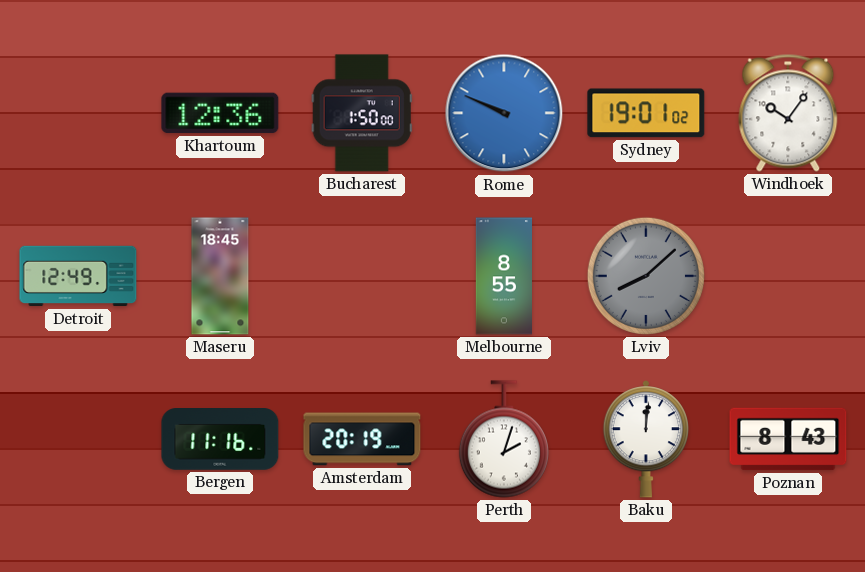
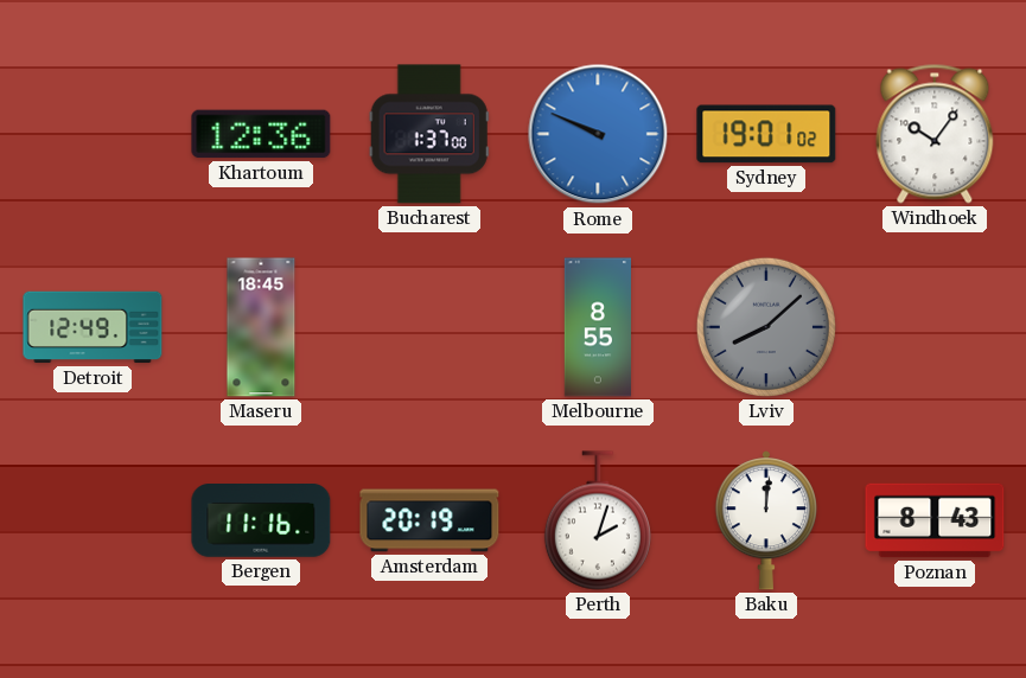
Bucharest: 1:50 -> 1:37
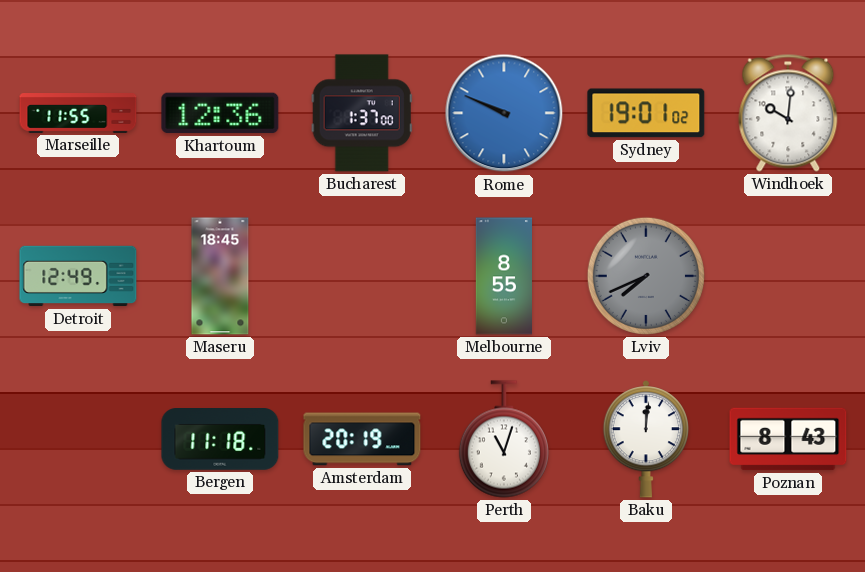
Marseille: none -> 11:55
Windhoek: 10:06 -> 10:01
Lviv: 8:08 -> 7:41
Bergen: 11:16 -> 11:18
Perth: 2:03 -> 11:03
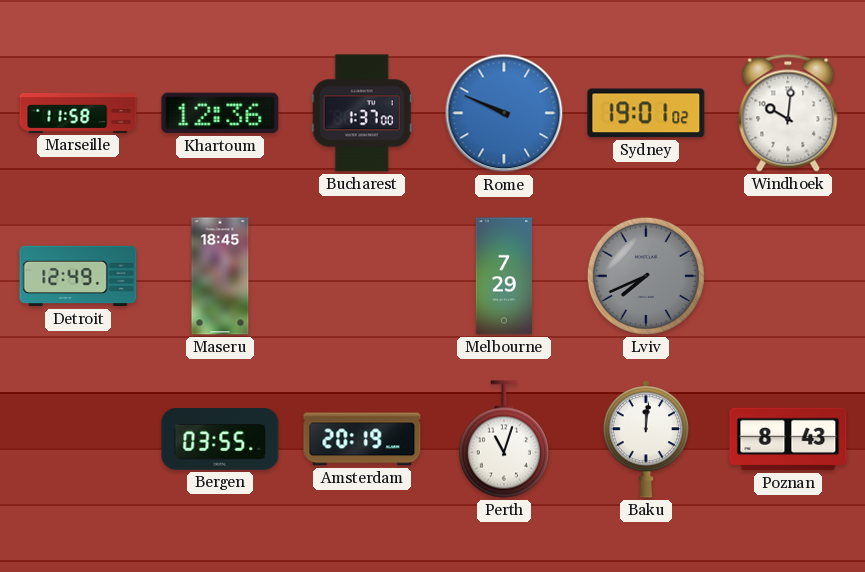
Marseille: 11:55 -> 11:58
Melbourne: 8:55 -> 7:29
Bergen: 11:18 -> 03:55
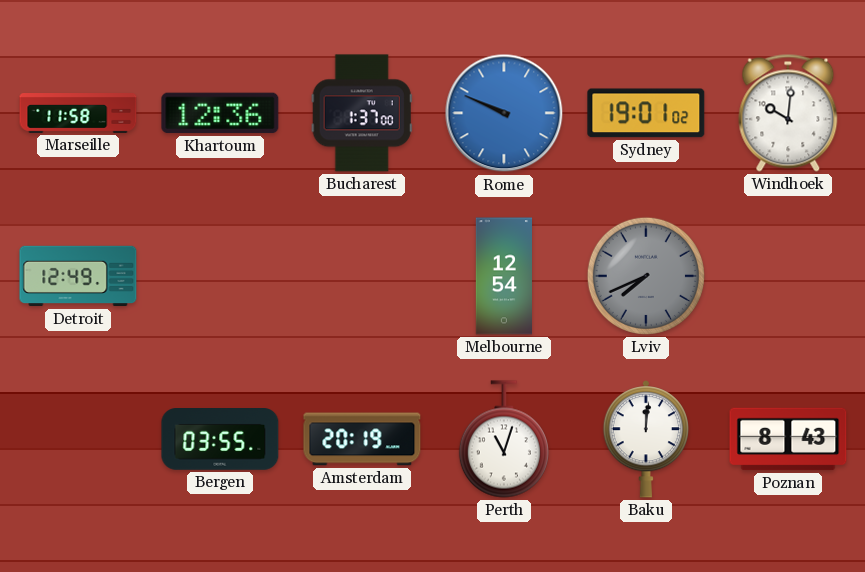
Maseru: 18:45 -> none
Melbourne: 7:29 -> 12:54
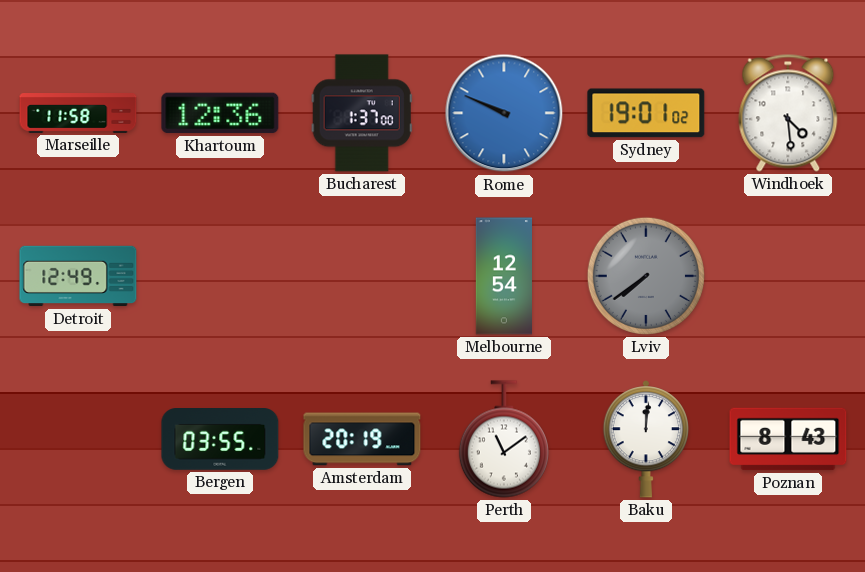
Windhoek: 10:01 -> 4:29
Lviv: 7:41 -> 7:39
Perth: 11:03 -> 11:09
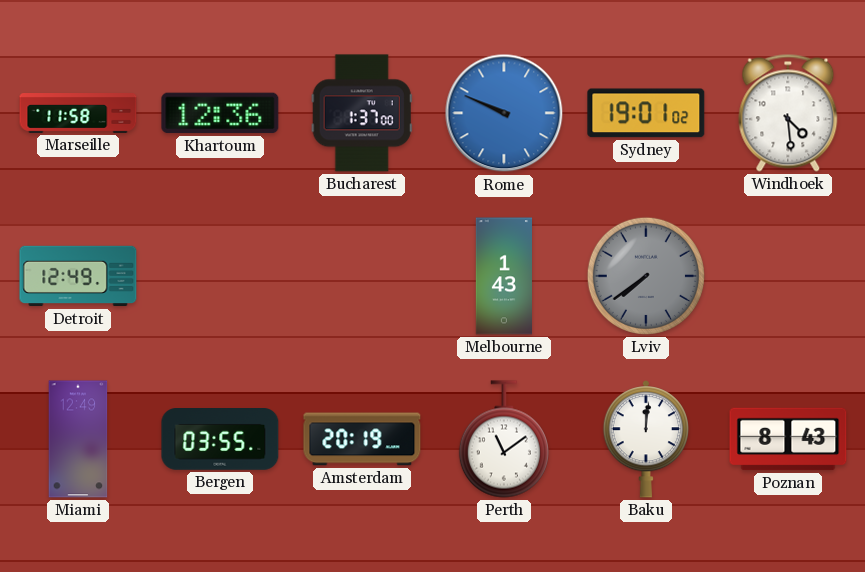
Melbourne: 12:54 -> 1:43
Miami: none -> 12:49
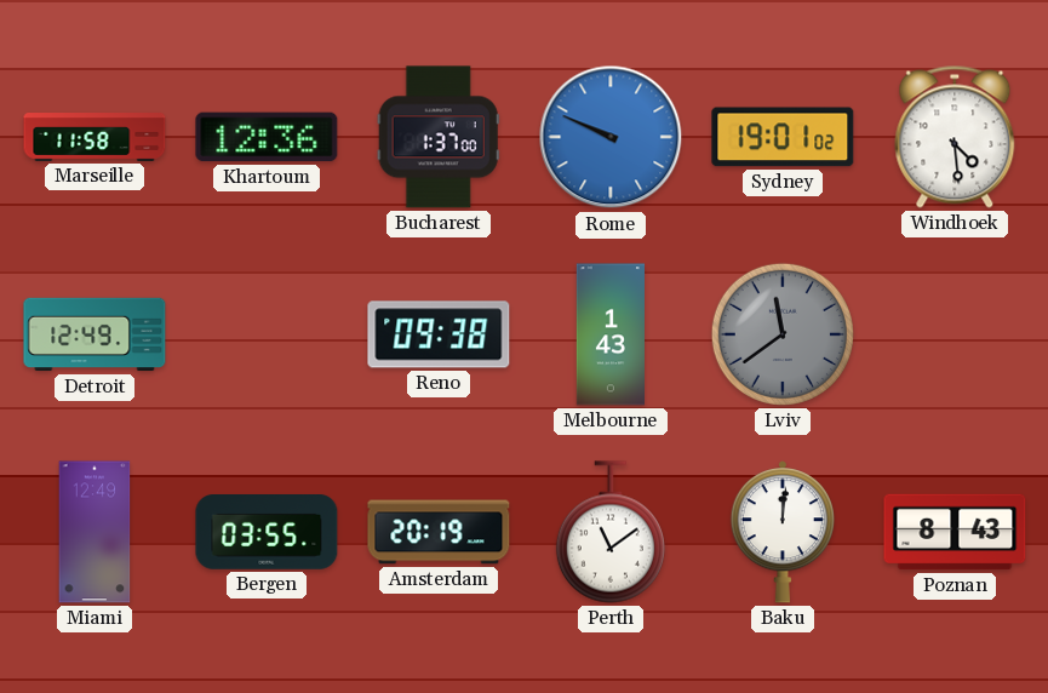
Reno: none -> 09:38
Lviv: 7:39 -> 11:39
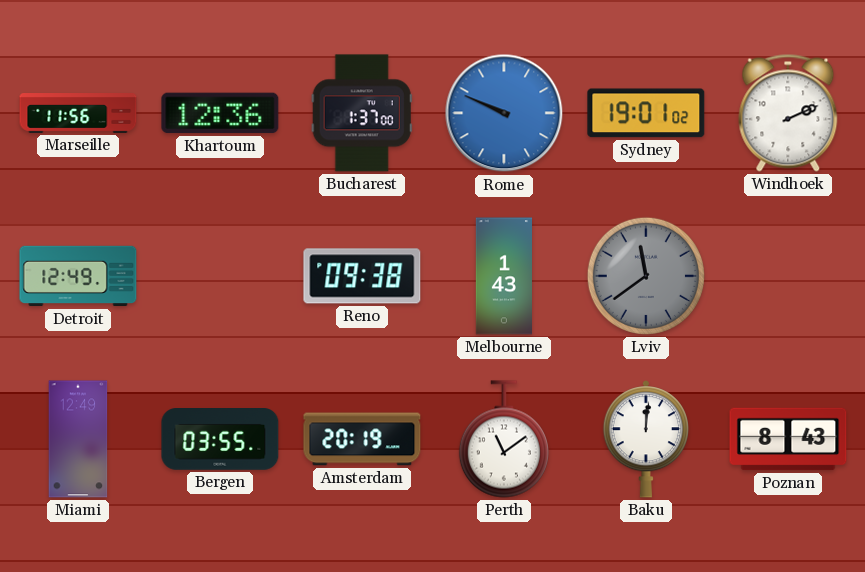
Marseille: 11:58 -> 11:56
Windhoek: 4:29 -> 2:11
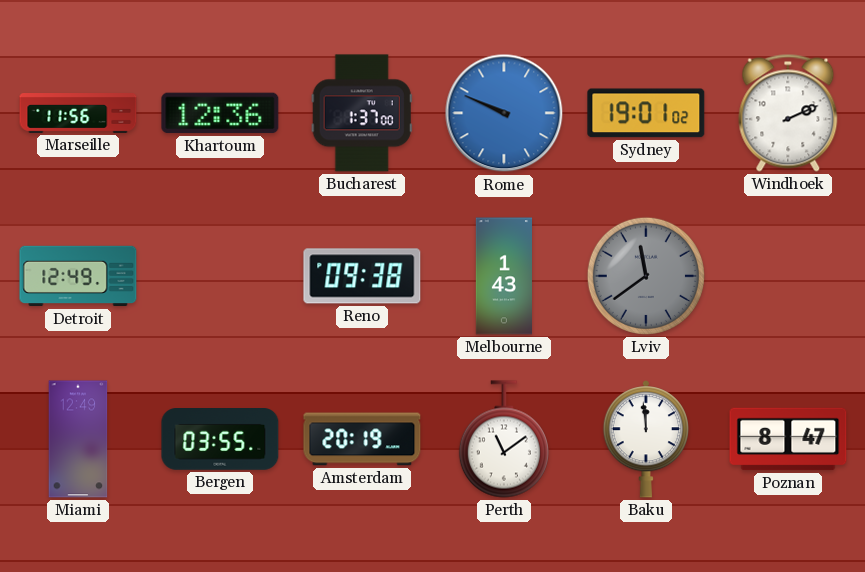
Baku: 12:01 -> 11:59
Poznan: 8:43 -> 8:47
